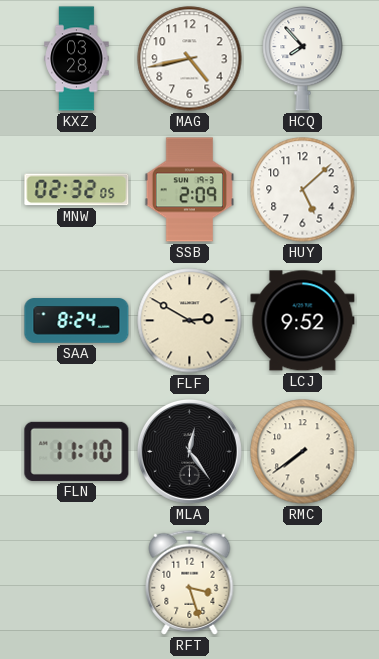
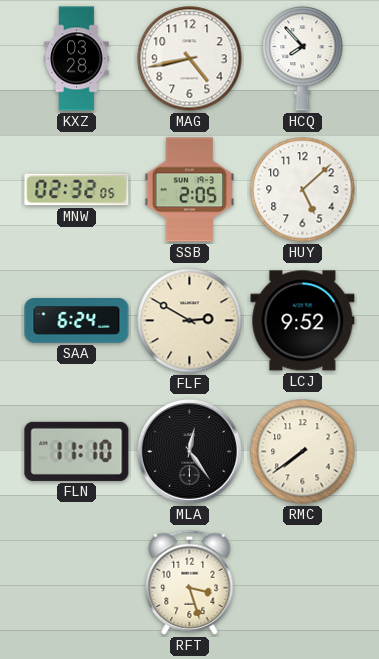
SSB: 2:09 -> 2:05
SAA: 8:24 -> 6:24
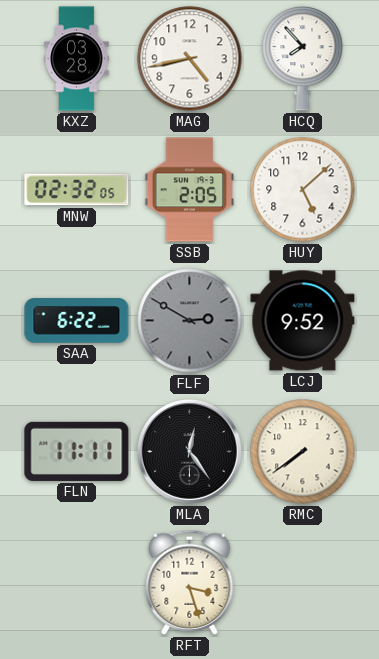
SAA: 6:24 -> 6:22
FLF dial: cream -> grey
FLN: 11:10 -> 11:11
